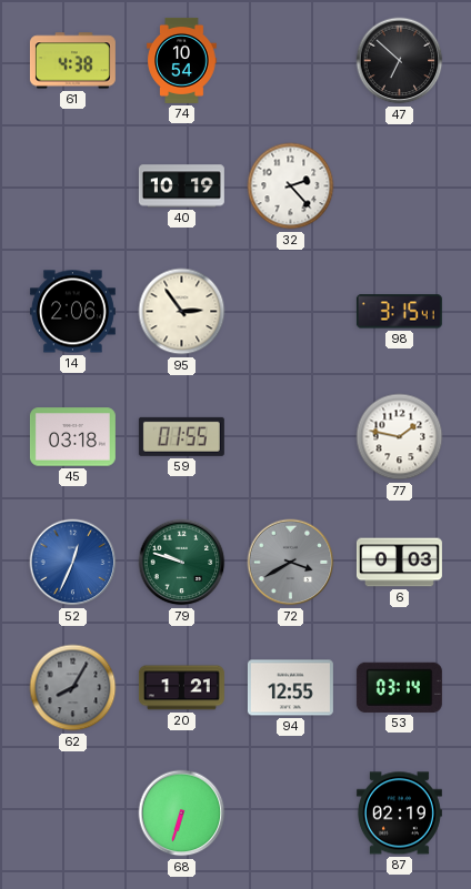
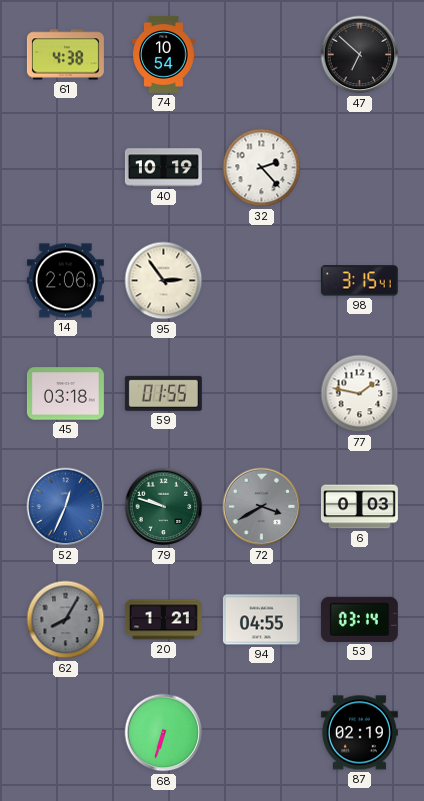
94: 12:55 -> 04:55
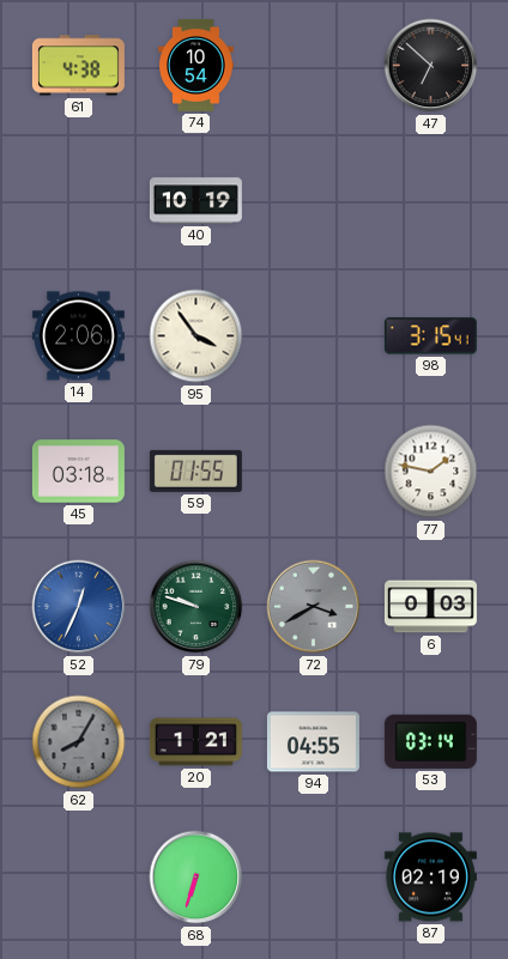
32: 2:23 -> none
95: 2:54 -> 3:54
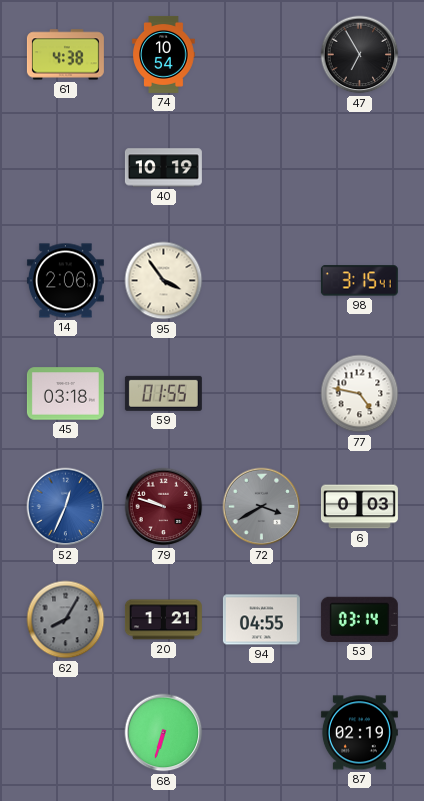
47: 6:52 -> 6:55
77: 1:47 -> 4:47
79 dial: green -> burgundy
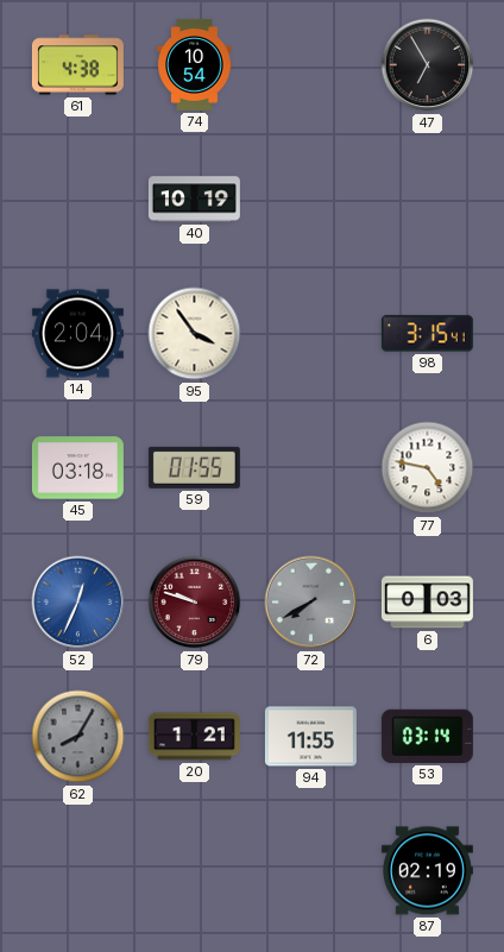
14: 2:06 -> 2:04
72: 3:40 -> 7:40
94: 04:55 -> 11:55
68: 6:33 -> none
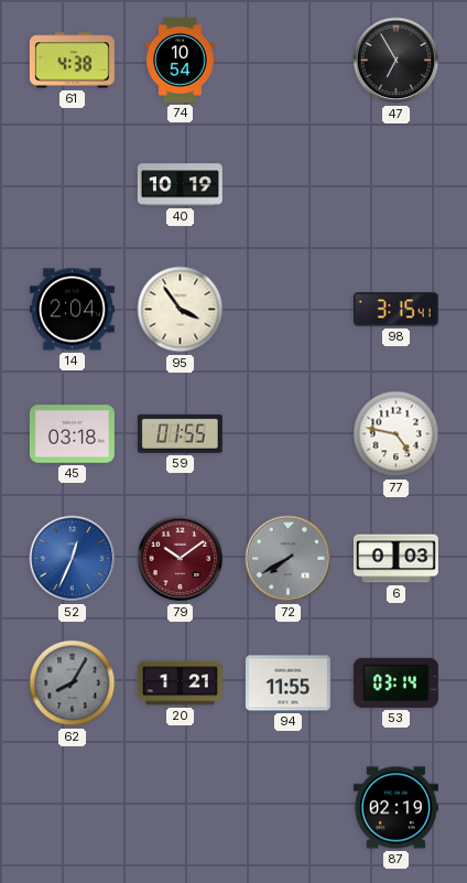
79: 9:48 -> 10:09
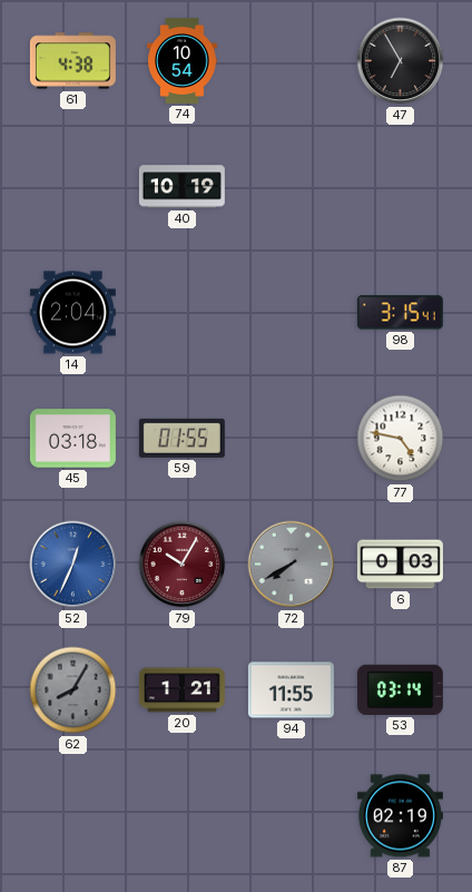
95: 3:54 -> none
79: 10:09 -> 10:05
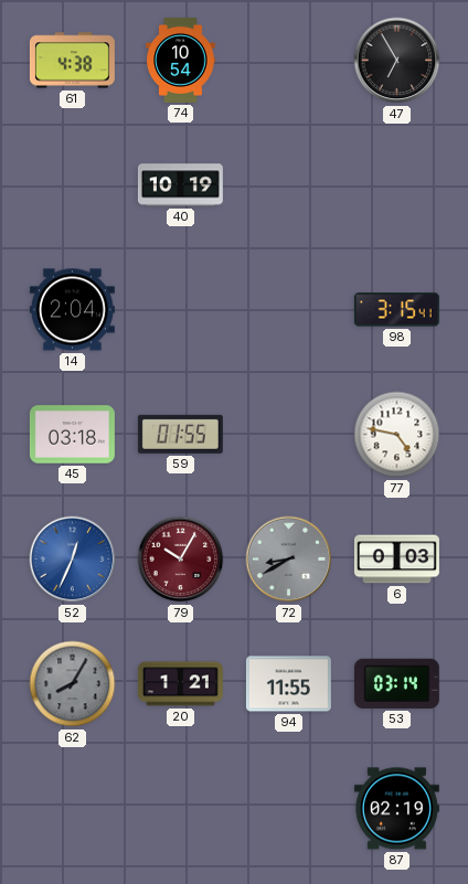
72: 7:40 -> 8:40
